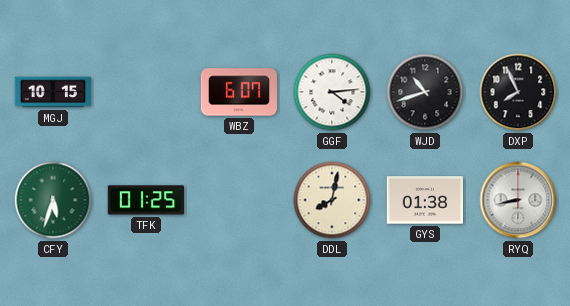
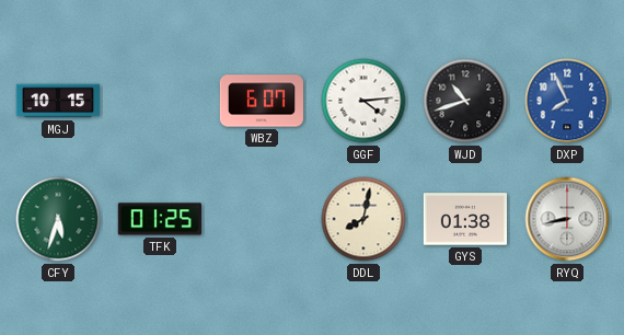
DXP dial: black -> blue
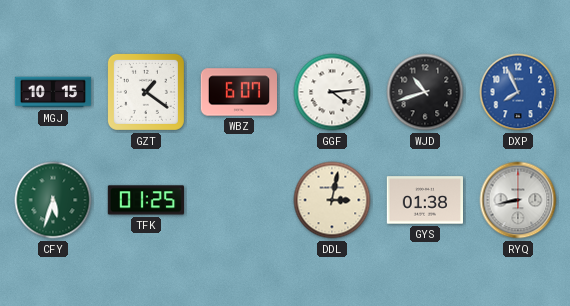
GZT: none -> 1:21
DDL: 8:02 -> 3:02
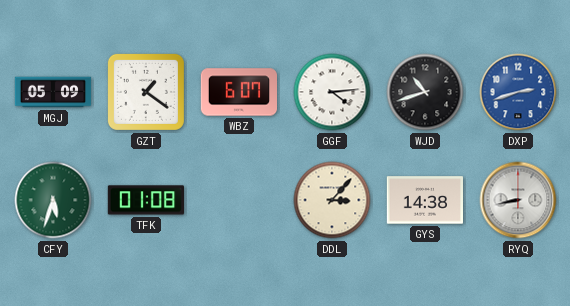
MGJ: 10:15 -> 05:09
DXP: 7:56 -> 2:42
TFK: 01:25 -> 01:08
DDL: 3:02 -> 3:07
GYS: 01:38 -> 14:38
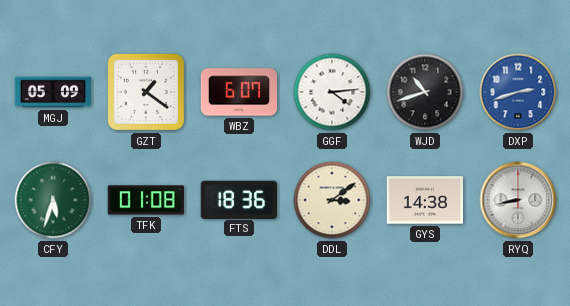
FTS: none -> 18:36
DDL: 3:07 -> 3:09
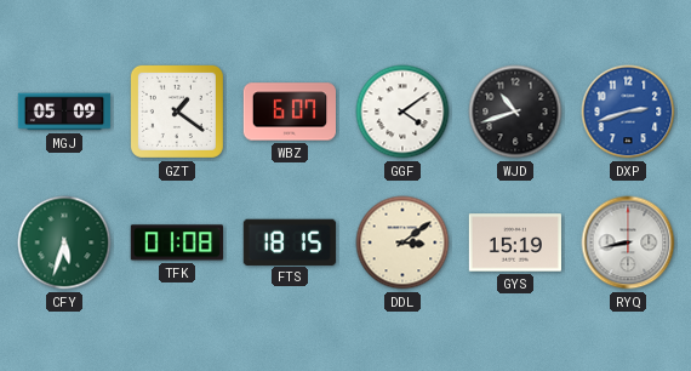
GGF: 4:14 -> 4:09
FTS: 18:36 -> 18:15
GYS: 14:38 -> 15:19
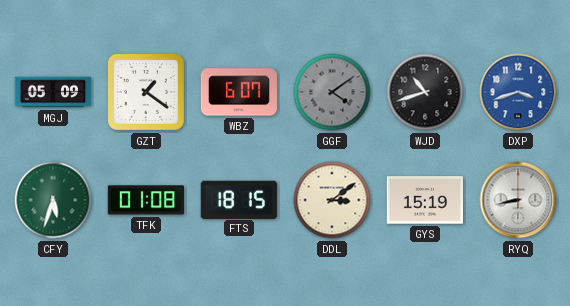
GGF dial: white -> grey
DXP: 2:42 -> 3:42
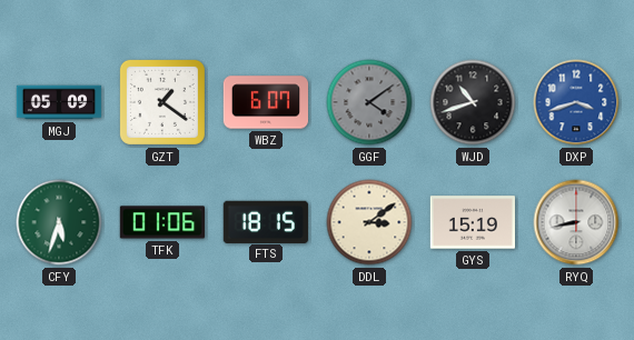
TFK: 01:08 -> 01:06
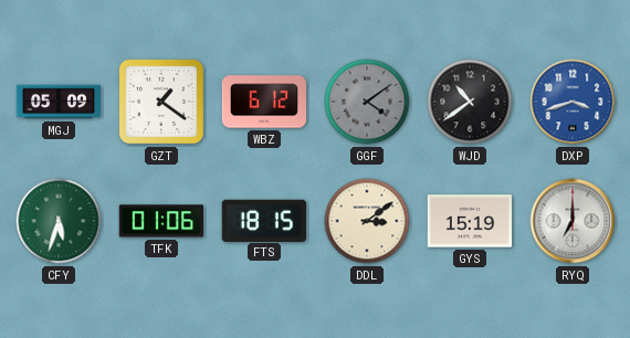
WBZ: 6:07 -> 6:12
WJD: 10:42 -> 10:39
RYQ: 8:43 -> 7:00
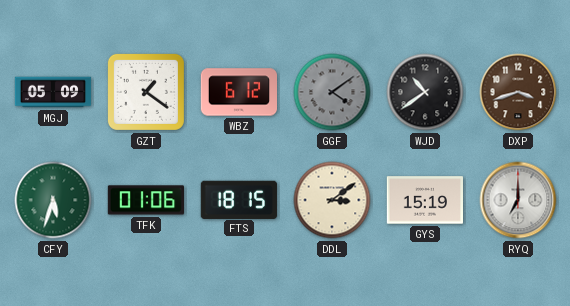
DXP dial: blue -> brown
